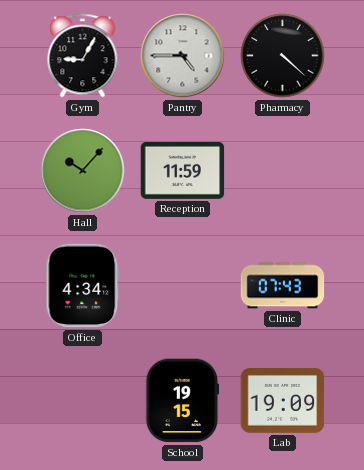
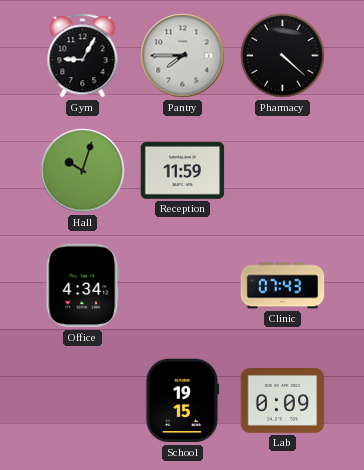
Pantry: 4:45 -> 7:45
Hall: 10:07 -> 10:03
Lab: 19:09 -> 0:09
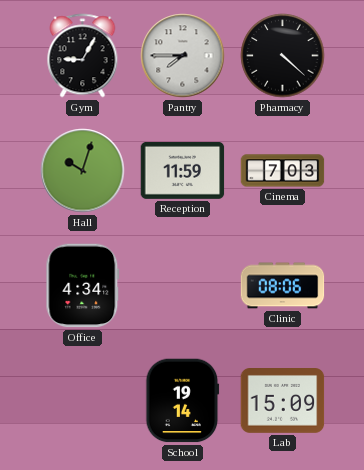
Cinema: none -> 7:03
Clinic: 07:43 -> 08:06
School: 19:15 -> 19:14
Lab: 0:09 -> 15:09
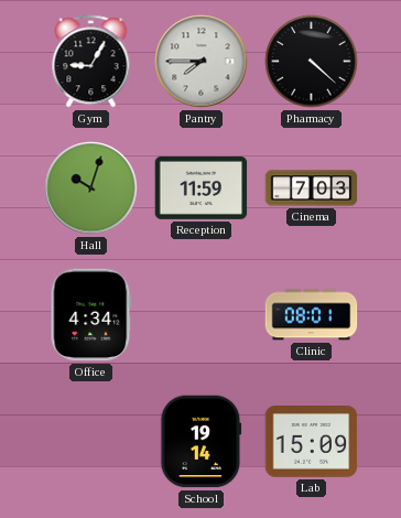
Clinic: 08:06 -> 08:01
